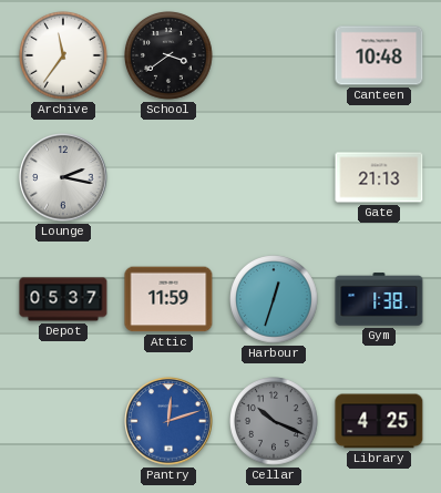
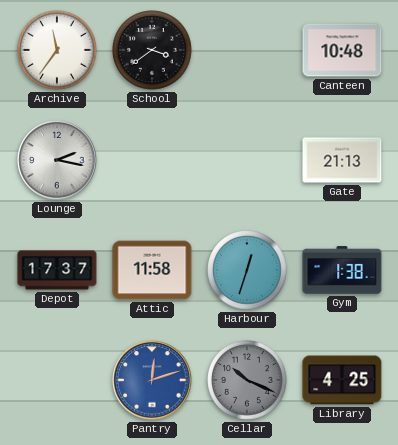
Depot: 05:37 -> 17:37
Attic: 11:59 -> 11:58
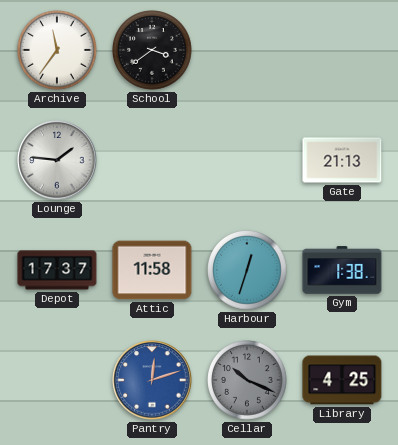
Canteen: 10:48 -> none
Lounge: 2:17 -> 1:46
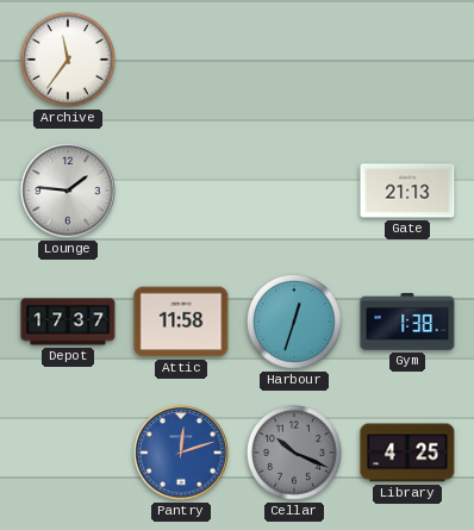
School: 3:39 -> none
